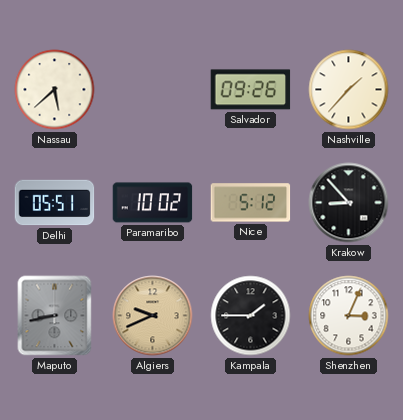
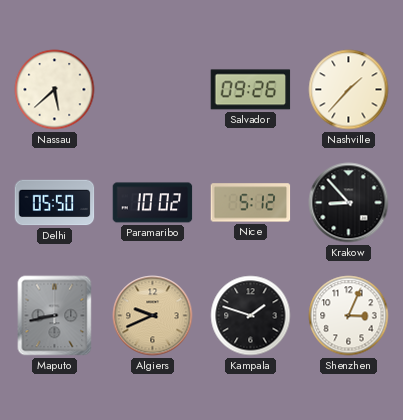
Delhi: 05:51 -> 05:50
Kampala: 1:45 -> 1:48
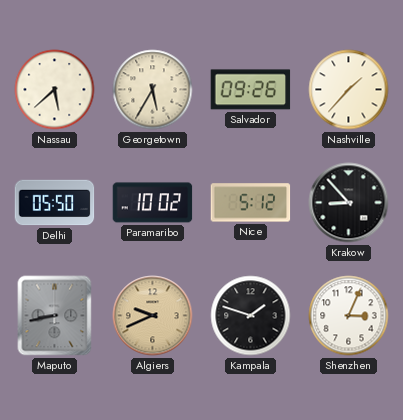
Georgetown: none -> 5:35
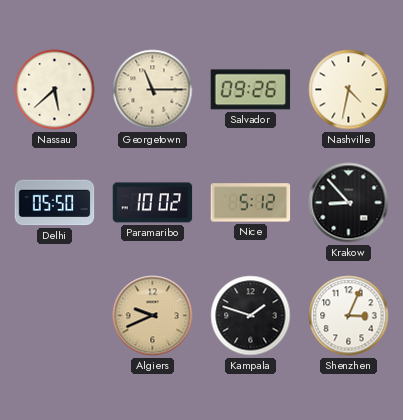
Georgetown: 5:35 -> 11:15
Nashville: 1:37 -> 4:32
Maputo: 8:43 -> none
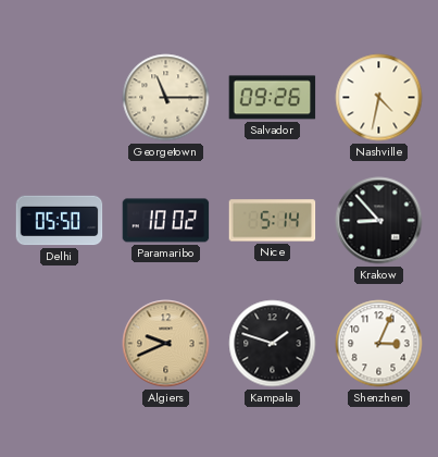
Nassau: 5:38 -> none
Nice: 5:12 -> 5:14
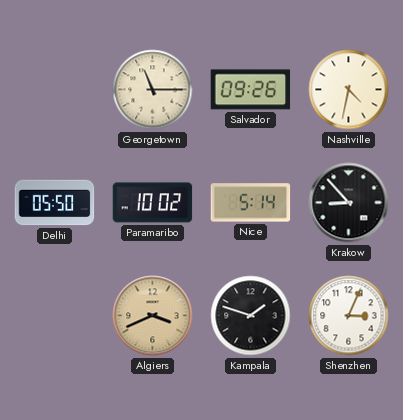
Algiers: 9:41 -> 3:41
